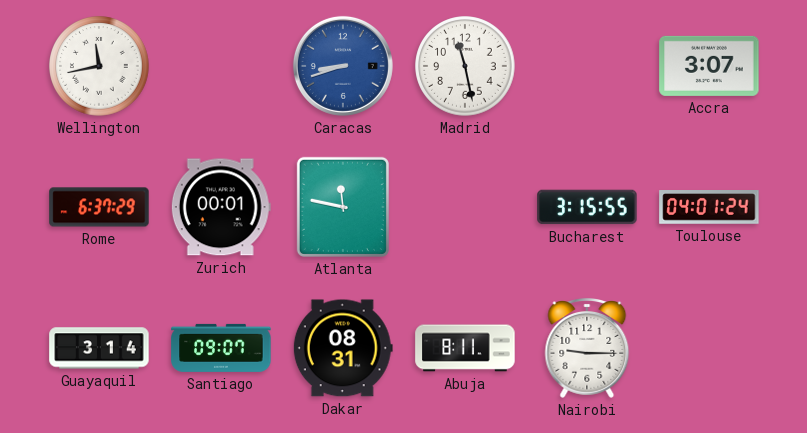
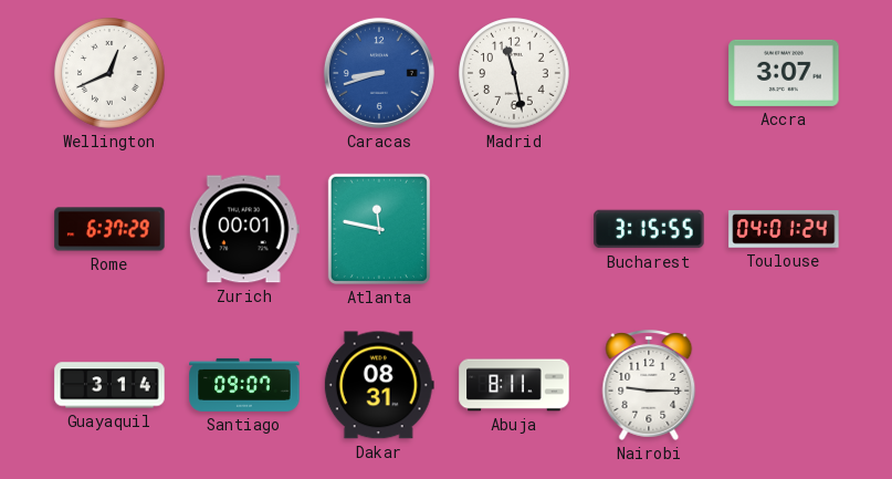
Wellington: 11:43 -> 12:41
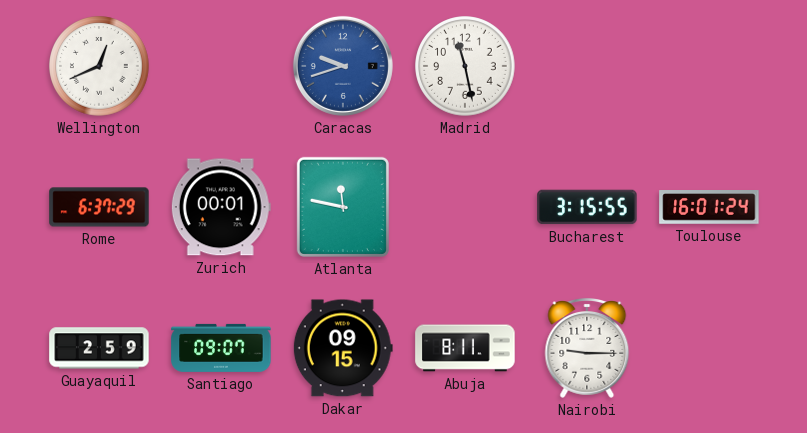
Caracas: 8:42 -> 9:42
Accra: 3:07 -> none
Toulouse: 04:01 -> 16:01
Guayaquil: 3:14 -> 2:59
Dakar: 08:31 -> 09:15
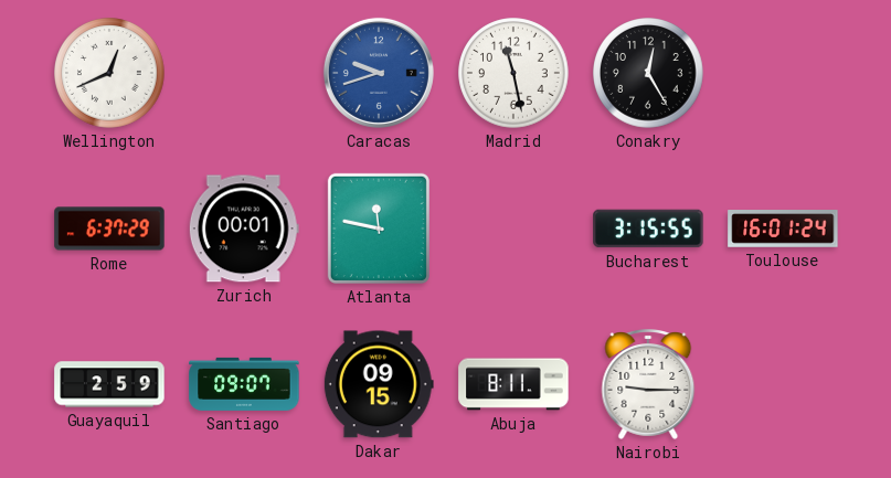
Conakry: none -> 12:25
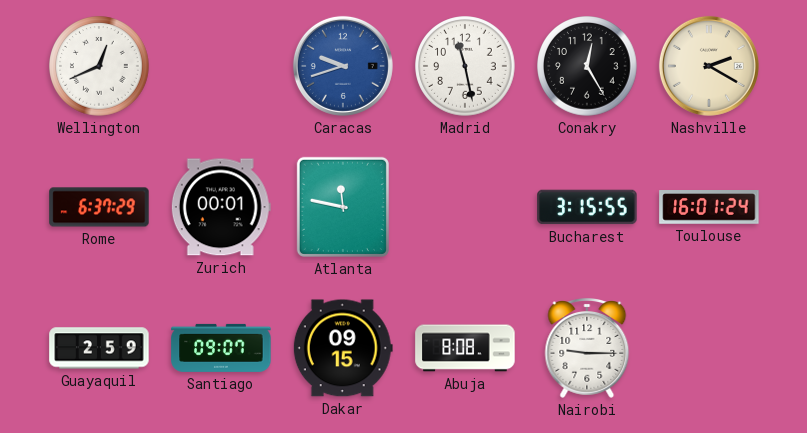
Nashville: none -> 2:20
Abuja: 8:11 -> 8:08
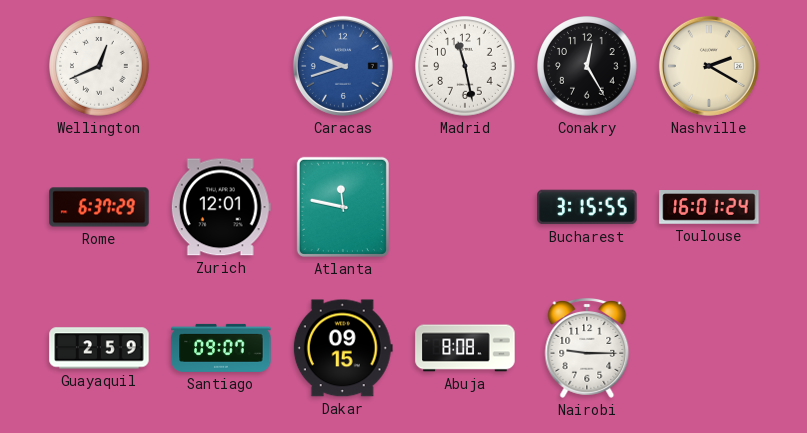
Zurich: 00:01 -> 12:01
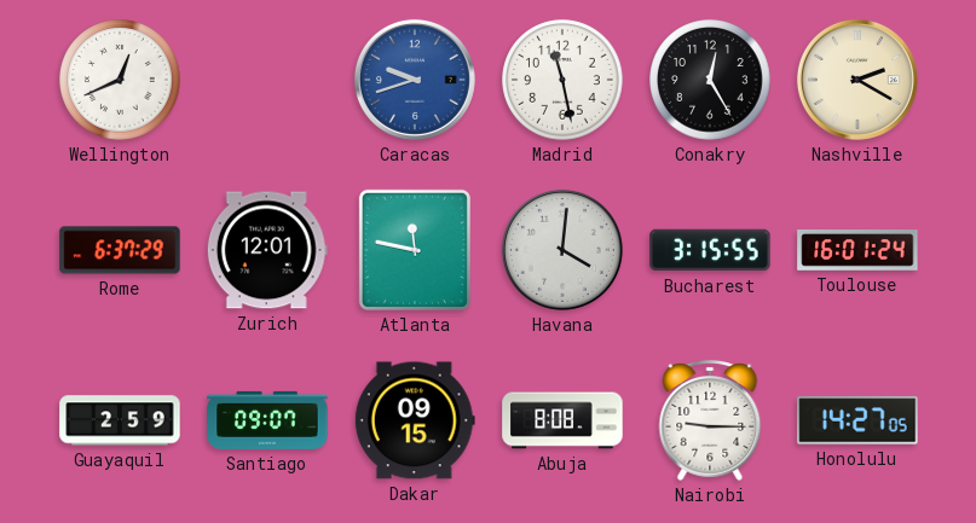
Havana: none -> 4:01
Honolulu: none -> 14:27
